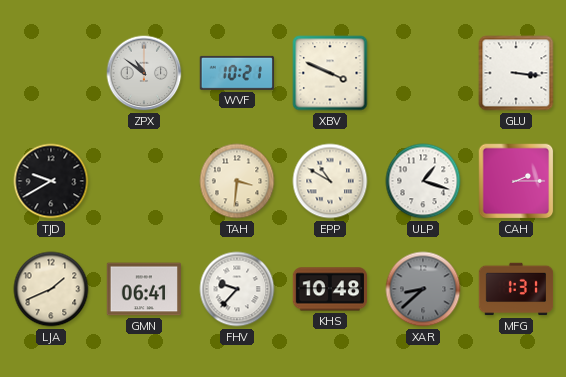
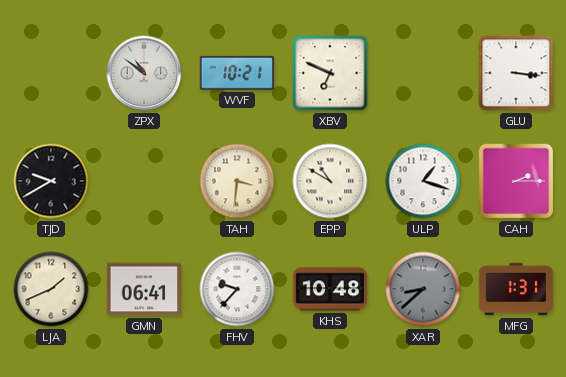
XBV: 3:49 -> 6:49
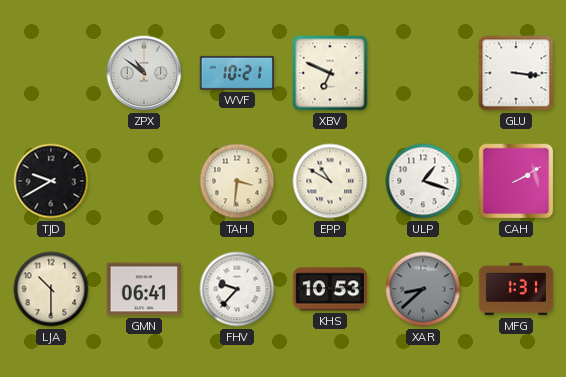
CAH: 2:15 -> 2:10
LJA: 1:41 -> 10:30
KHS: 10:48 -> 10:53
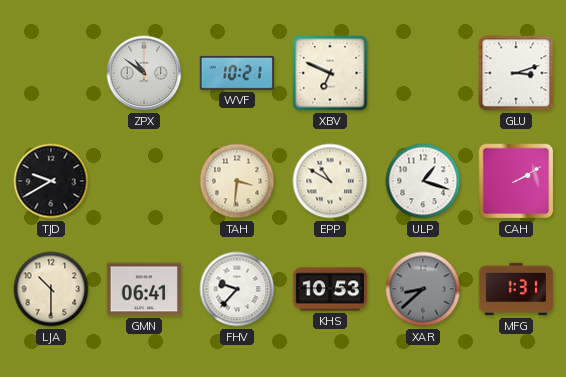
GLU: 3:16 -> 3:12
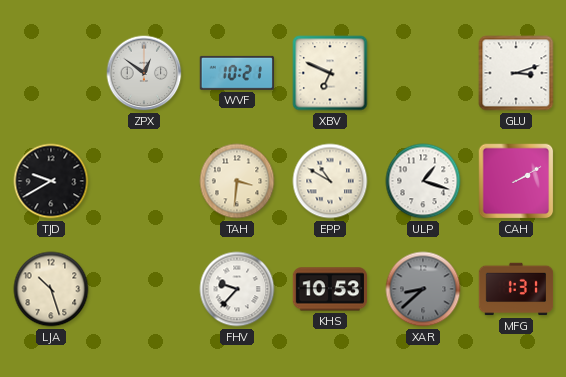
ZPX: 10:51 -> 12:51
LJA: 10:30 -> 10:27
GMN: 06:41 -> none
